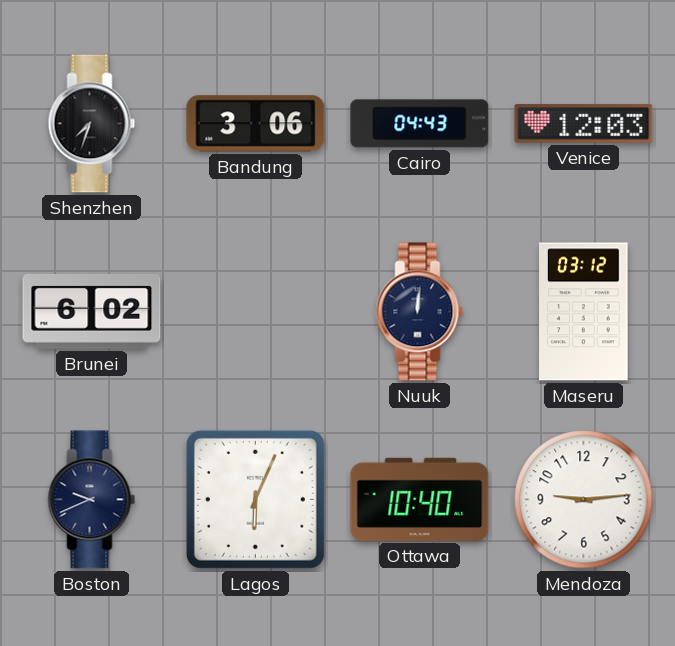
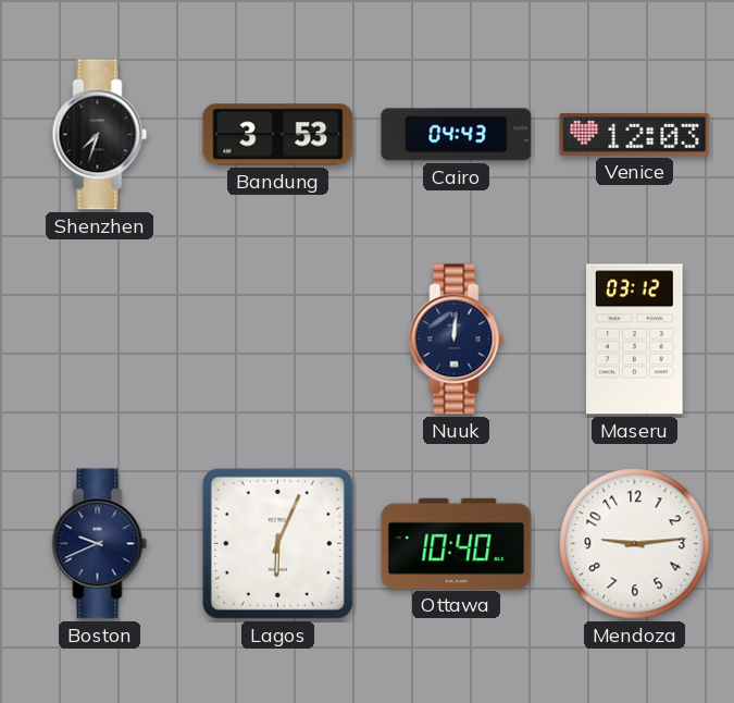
Bandung: 3:06 -> 3:53
Brunei: 6:02 -> none
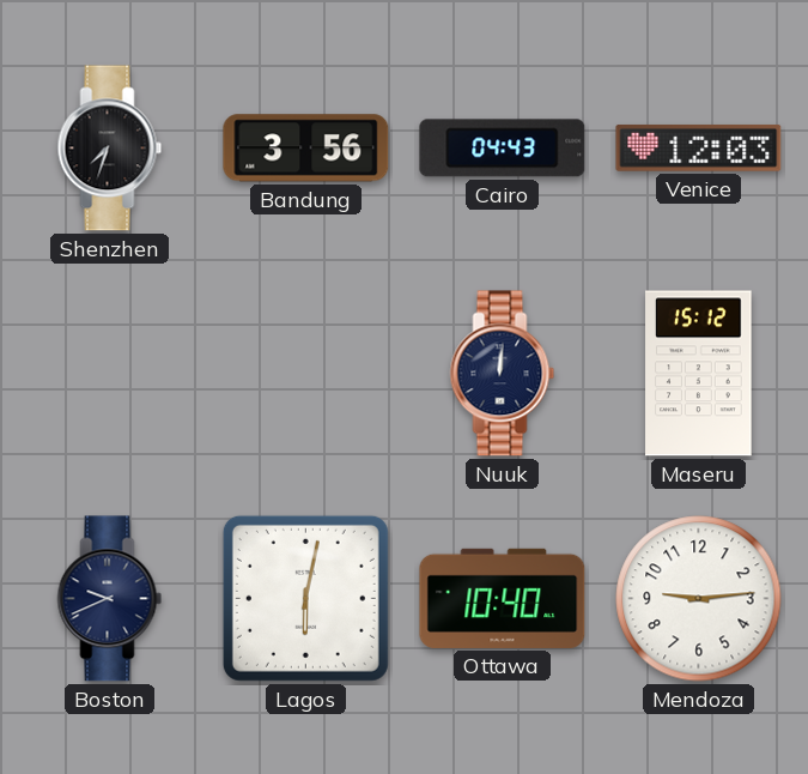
Bandung: 3:53 -> 3:56
Maseru: 03:12 -> 15:12
Lagos: 6:04 -> 6:02
